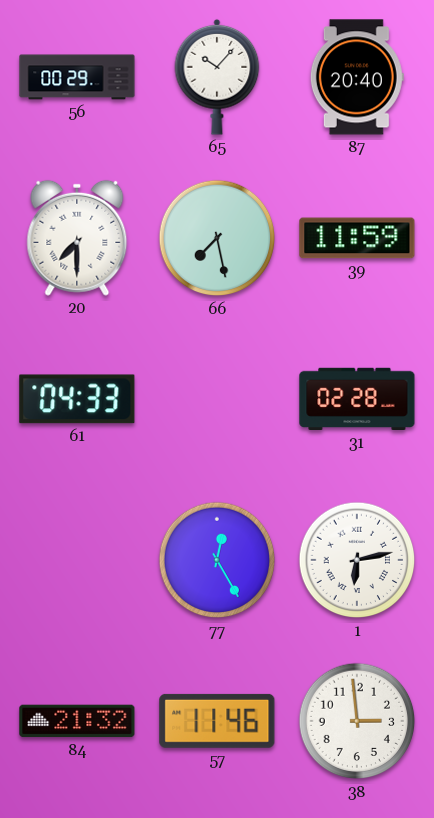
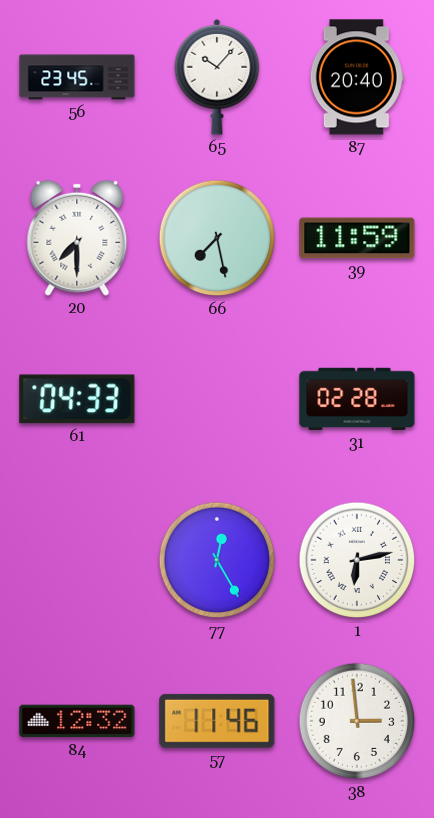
56: 00:29 -> 23:45
84: 21:32 -> 12:32
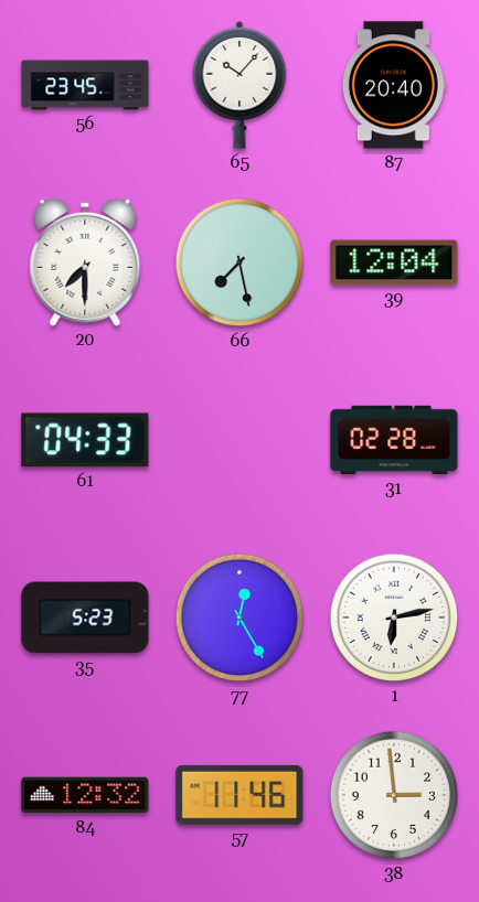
39: 11:59 -> 12:04
35: none -> 5:23
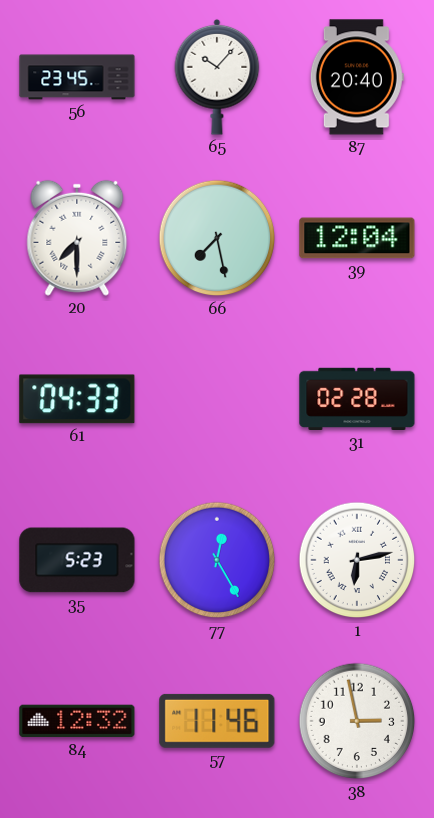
38: 2:59 -> 2:58
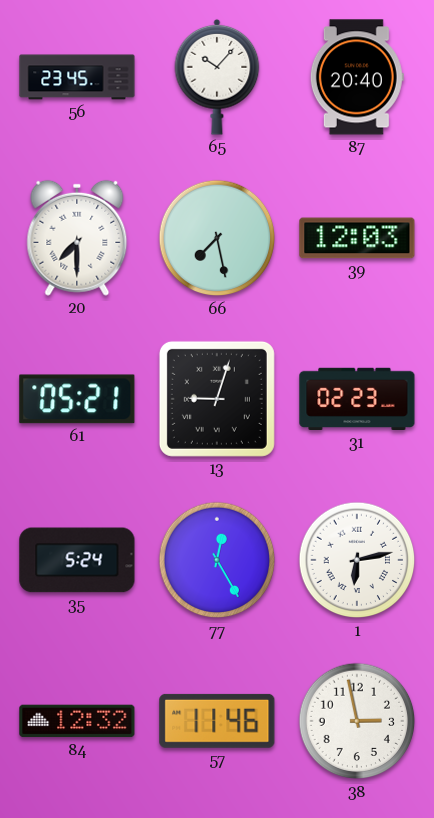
39: 12:04 -> 12:03
61: 04:33 -> 05:21
13: none -> 9:03
31: 02:28 -> 02:23
35: 5:23 -> 5:24
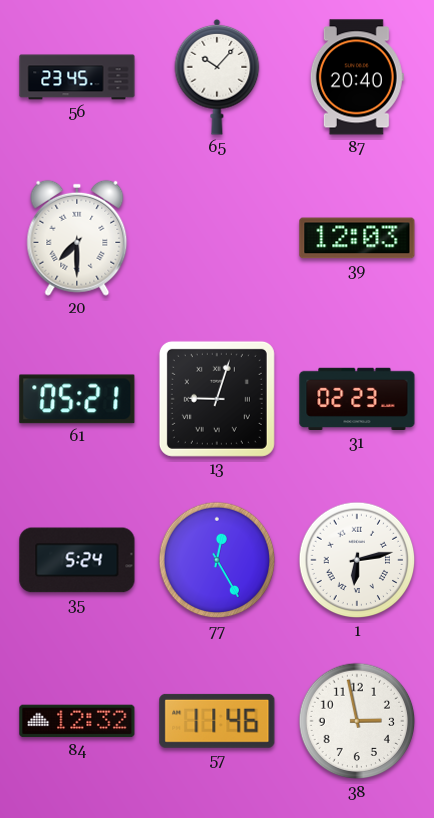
66: 7:28 -> none
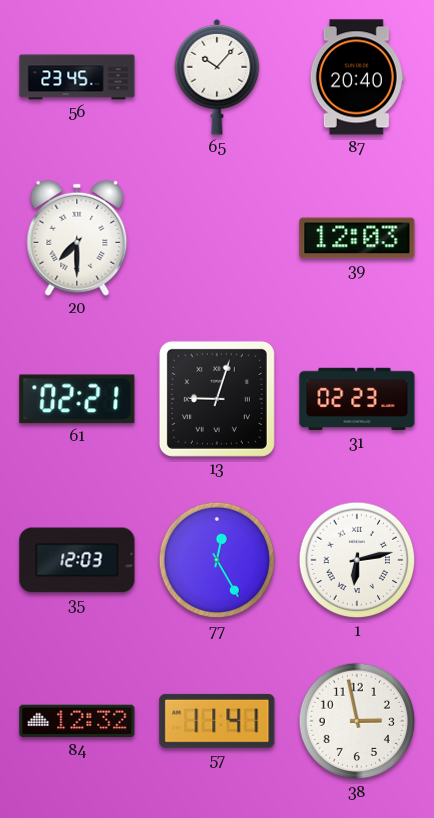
61: 05:21 -> 02:21
35: 5:24 -> 12:03
57: 11:46 -> 11:41
